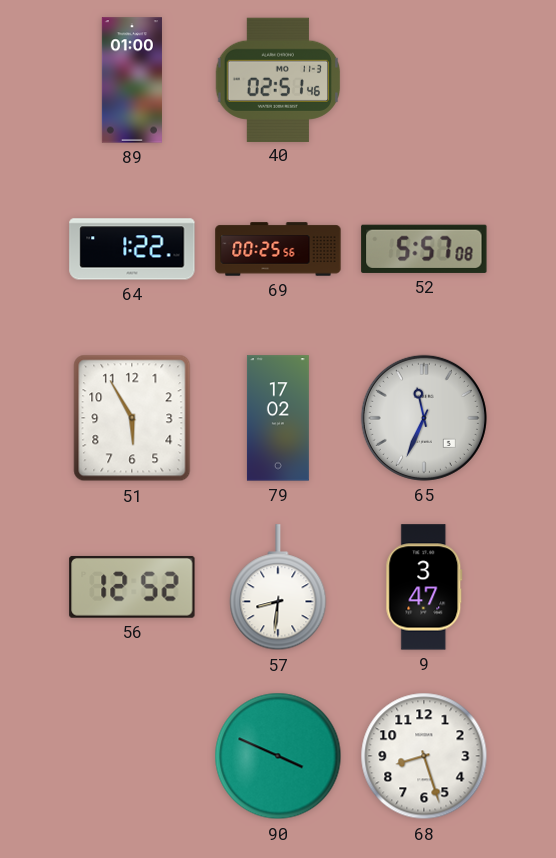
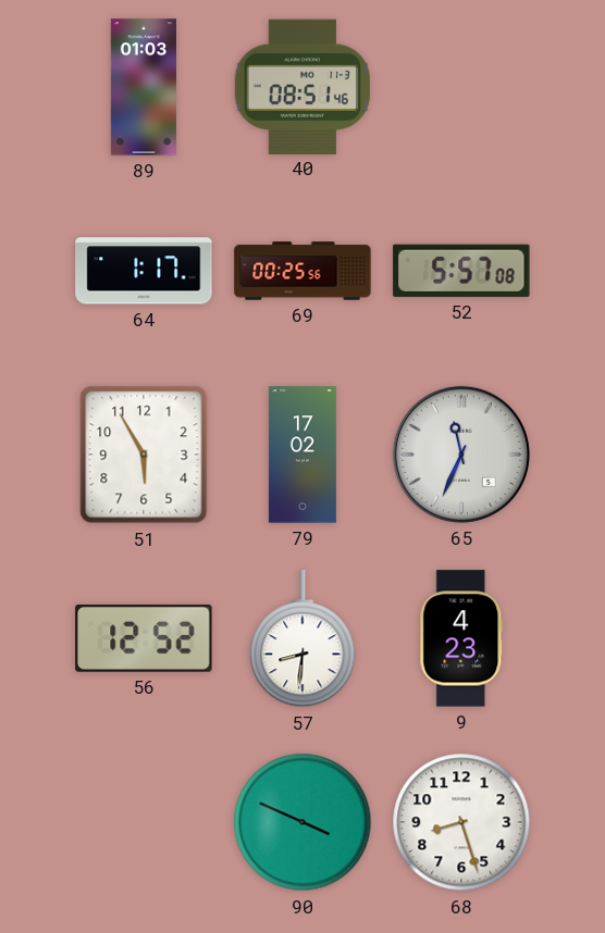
89: 01:00 -> 01:03
40: 02:51 -> 08:51
64: 1:22 -> 1:17
9: 3:47 -> 4:23
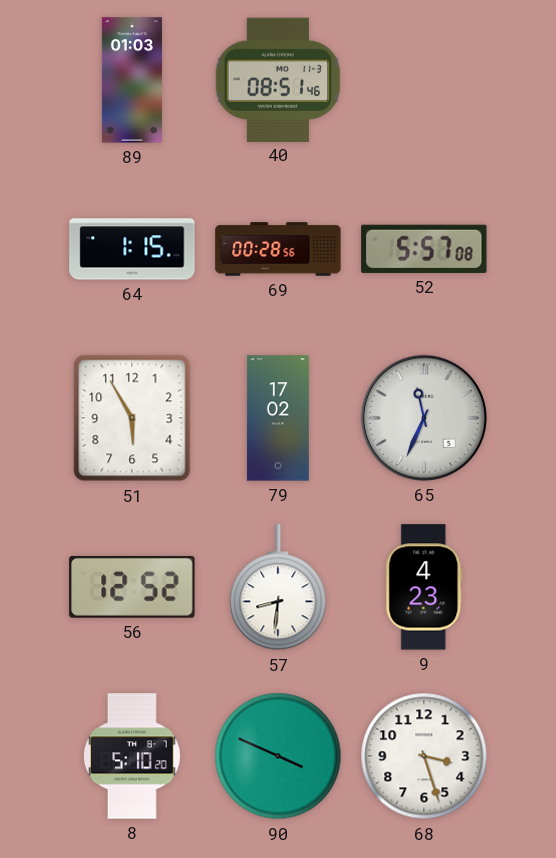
64: 1:17 -> 1:15
69: 00:25 -> 00:28
8: none -> 5:10
68: 8:27 -> 3:27
